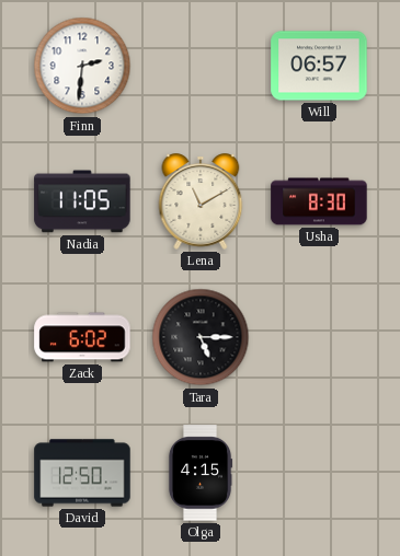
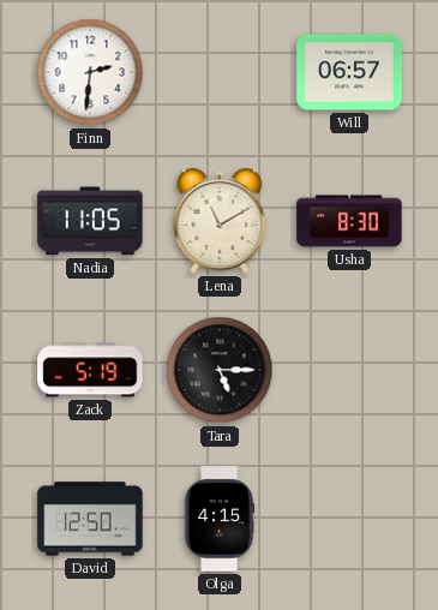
Zack: 6:02 -> 5:19
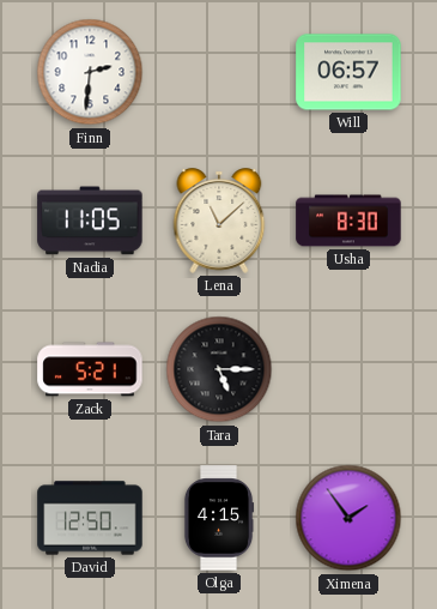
Lena: 11:10 -> 11:08
Zack: 5:19 -> 5:21
Ximena: none -> 1:54
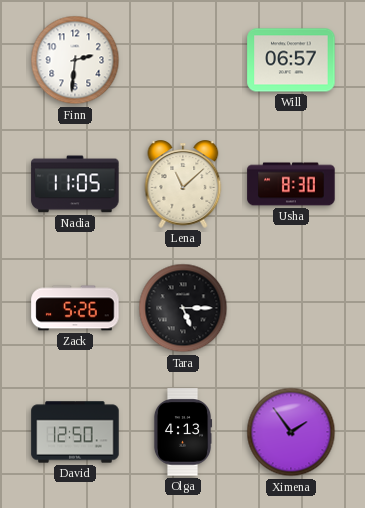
Zack: 5:21 -> 5:26
Olga: 4:15 -> 4:13
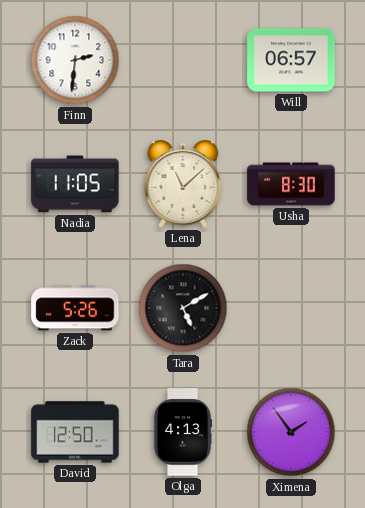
Tara: 5:15 -> 5:10
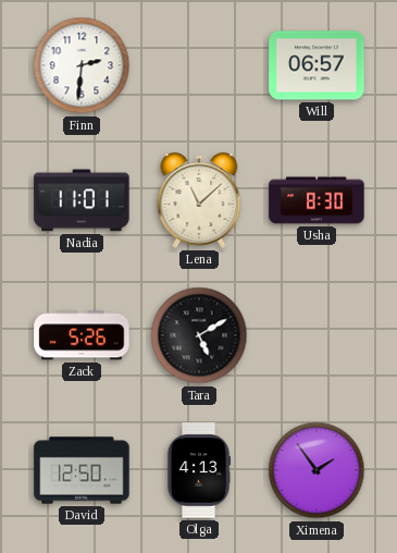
Nadia: 11:05 -> 11:01
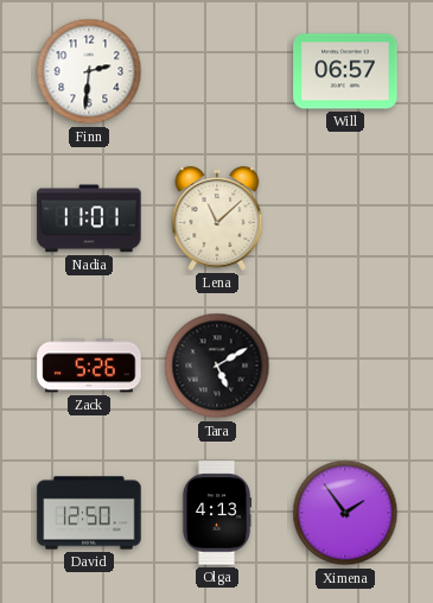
Usha: 8:30 -> none
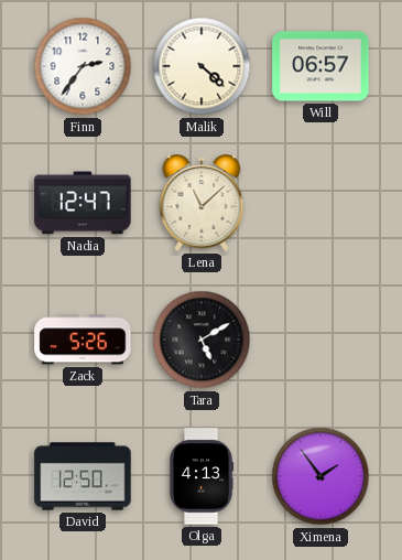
Finn: 2:31 -> 2:36
Malik: none -> 4:22
Nadia: 11:01 -> 12:47
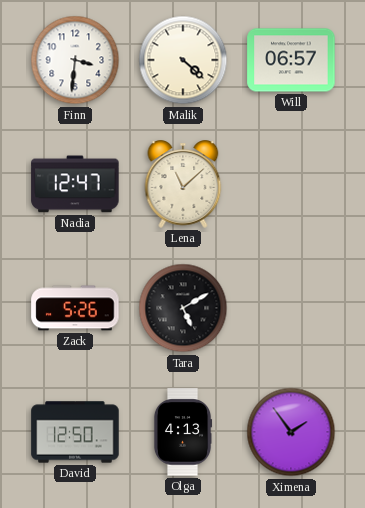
Finn: 2:36 -> 3:31
